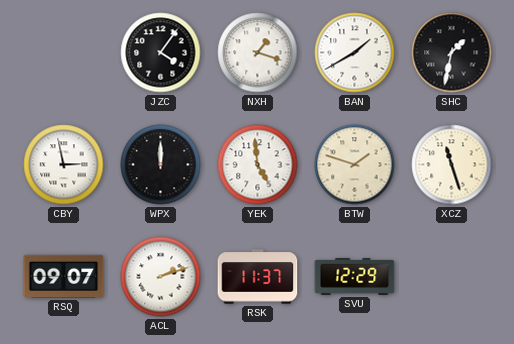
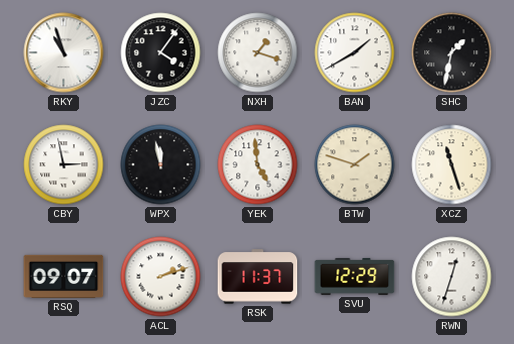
RKY: none -> 10:57
WPX: 12:00 -> 11:58
RWN: none -> 12:33
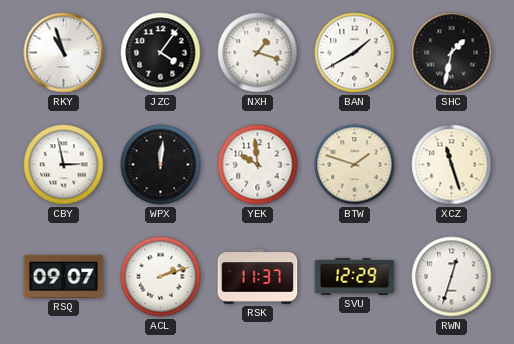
WPX: 11:58 -> 12:01
YEK: 4:59 -> 9:59
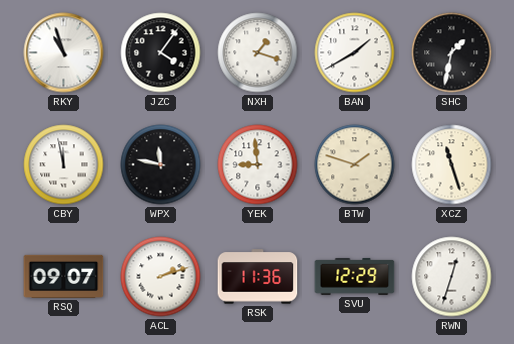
CBY: 2:58 -> 11:58
WPX: 12:01 -> 11:47
YEK: 9:59 -> 8:59
RSK: 11:37 -> 11:36
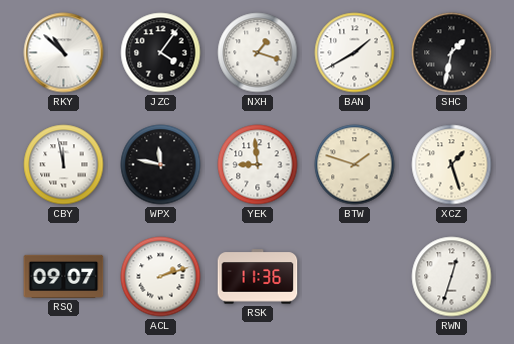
RKY: 10:57 -> 10:52
XCZ: 11:27 -> 1:27
SVU: 12:29 -> none
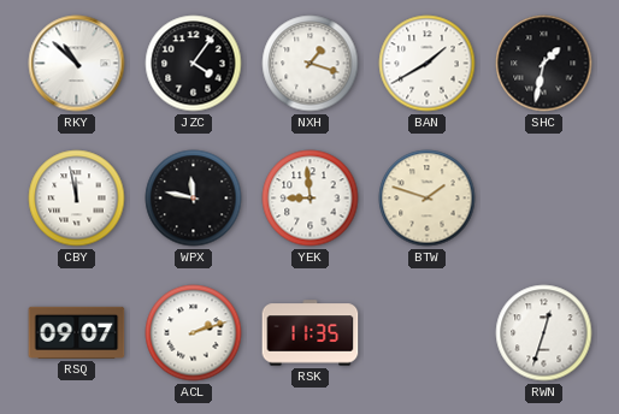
XCZ: 1:27 -> none
RSK: 11:36 -> 11:35
